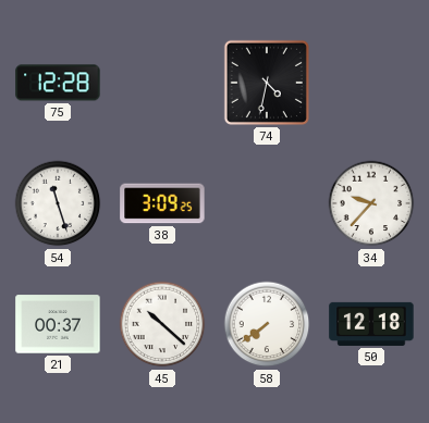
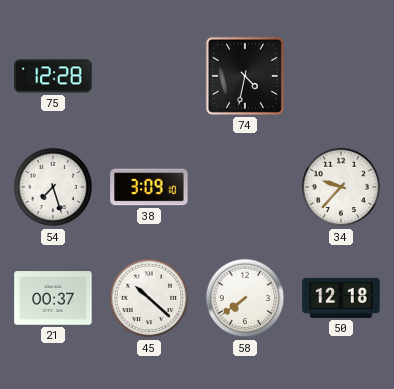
54: 11:27 -> 7:27
38: 3:09:25 -> 3:09:10
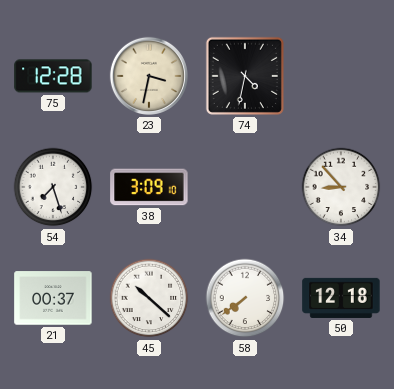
23: none -> 3:32
34: 9:37 -> 8:53
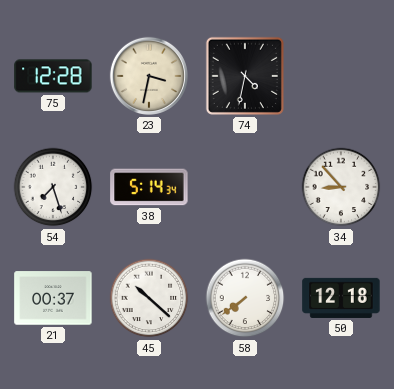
38: 3:09 -> 5:14
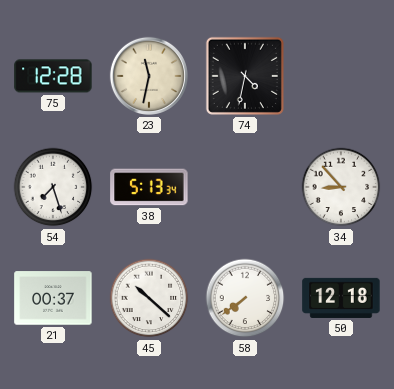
23: 3:32 -> 11:32
38: 5:14 -> 5:13
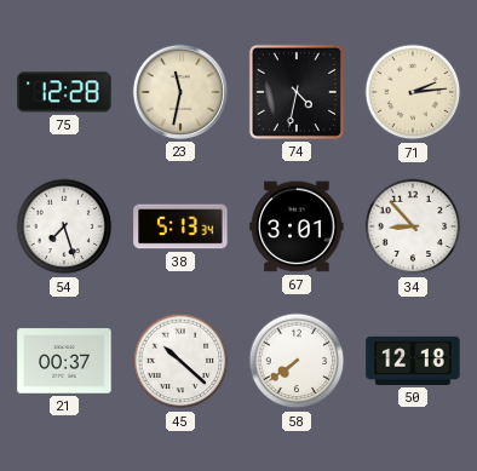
71: none -> 2:14
67: none -> 3:01
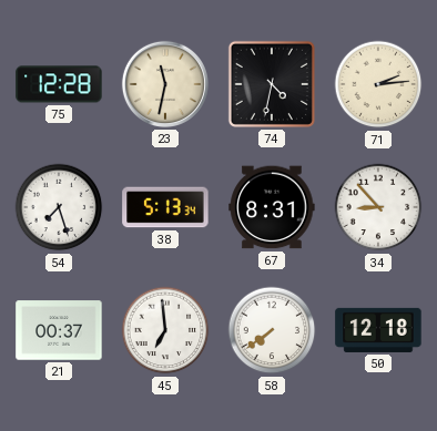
67: 3:01 -> 8:31
45: 10:22 -> 6:59
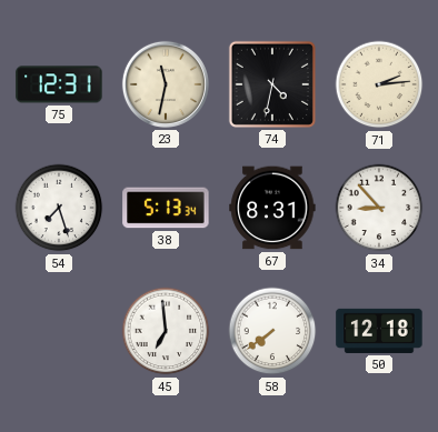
75: 12:28 -> 12:31
21: 00:37 -> none
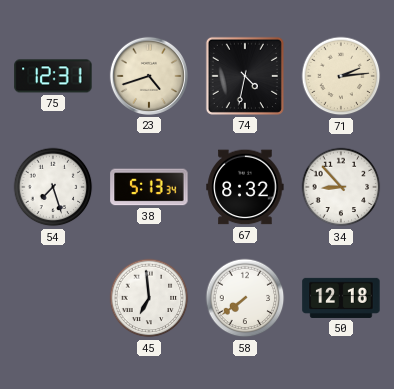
23: 11:32 -> 4:42
67: 8:31 -> 8:32
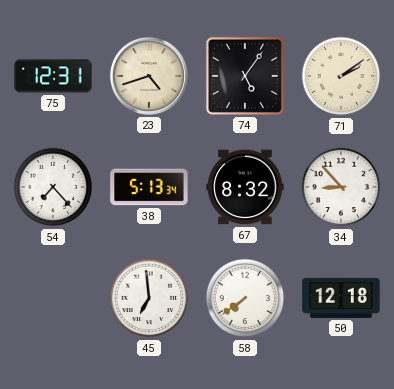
74: 4:32 -> 5:06
71: 2:14 -> 2:09
54: 7:27 -> 7:23
